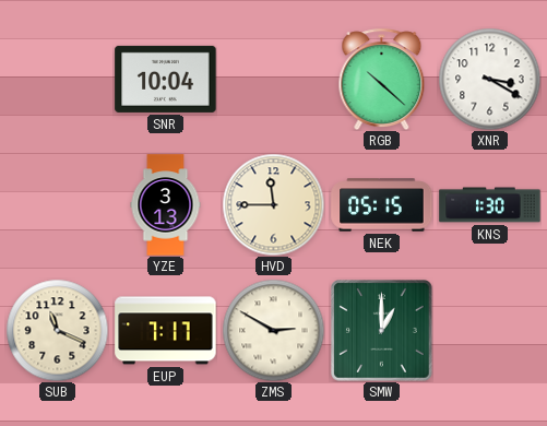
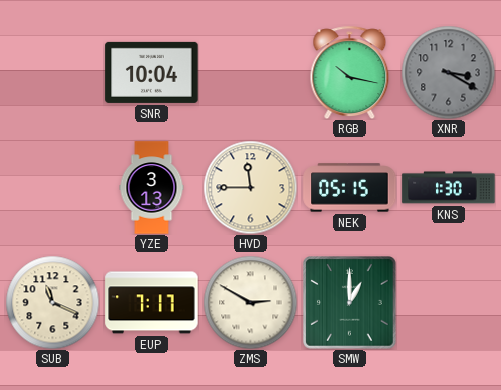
RGB: 10:22 -> 10:17
XNR dial: white -> grey
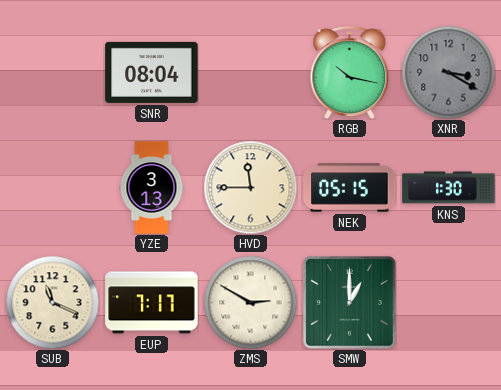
SNR: 10:04 -> 08:04
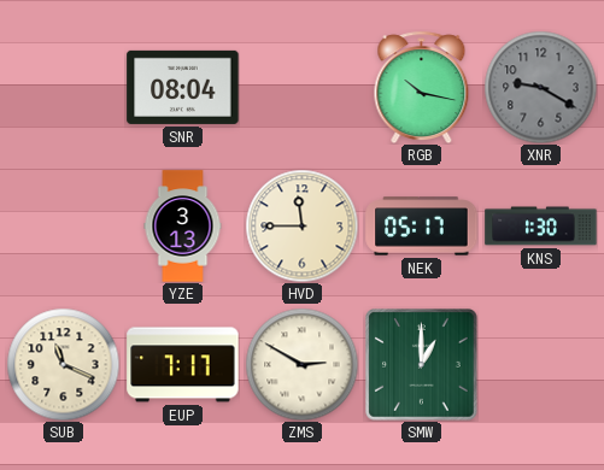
XNR: 3:20 -> 9:20
NEK: 05:15 -> 05:17
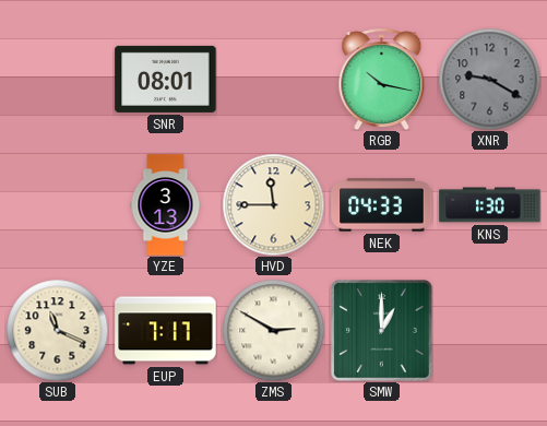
SNR: 08:04 -> 08:01
NEK: 05:17 -> 04:33
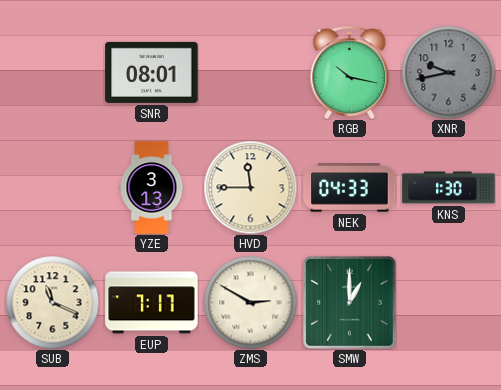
XNR: 9:20 -> 9:43
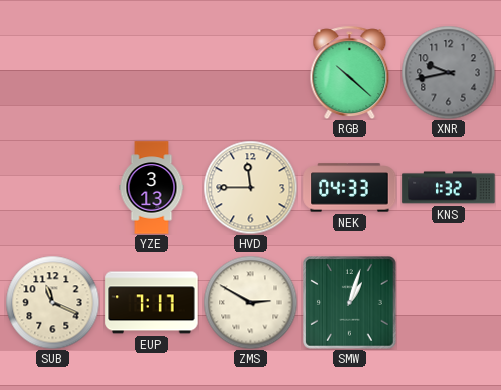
SNR: 08:01 -> none
RGB: 10:17 -> 10:22
KNS: 1:30 -> 1:32
SMW: 1:00 -> 1:03
